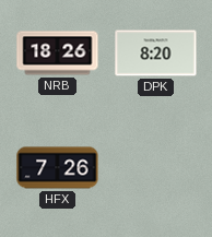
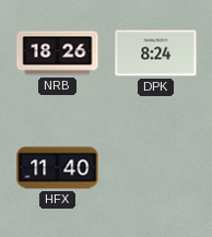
DPK: 8:20 -> 8:24
HFX: 7:26 -> 11:40
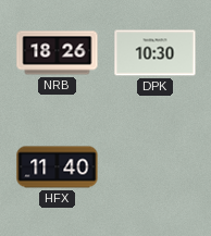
DPK: 8:24 -> 10:30
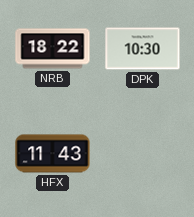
NRB: 18:26 -> 18:22
HFX: 11:40 -> 11:43
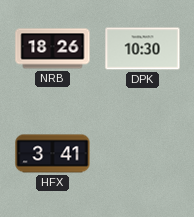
NRB: 18:22 -> 18:26
HFX: 11:43 -> 3:41
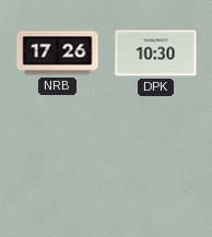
NRB: 18:26 -> 17:26
HFX: 3:41 -> none
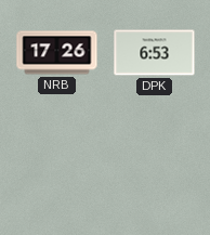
DPK: 10:30 -> 6:53
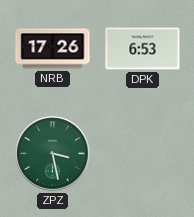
ZPZ: none -> 3:28
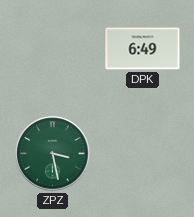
NRB: 17:26 -> none
DPK: 6:53 -> 6:49
